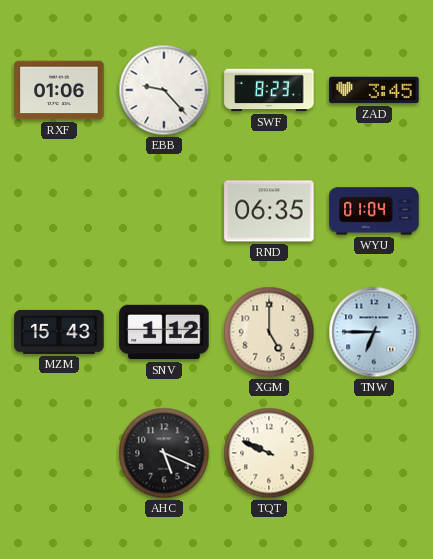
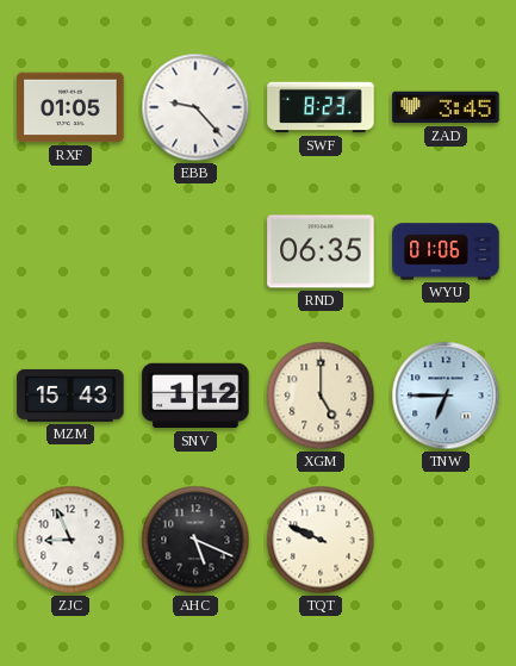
RXF: 01:06 -> 01:05
WYU: 01:04 -> 01:06
ZJC: none -> 8:56
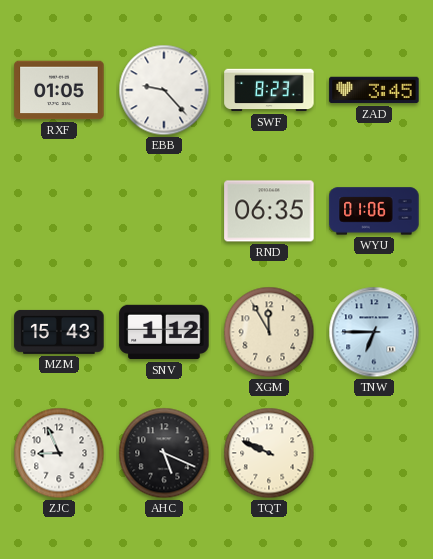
XGM: 5:00 -> 11:55
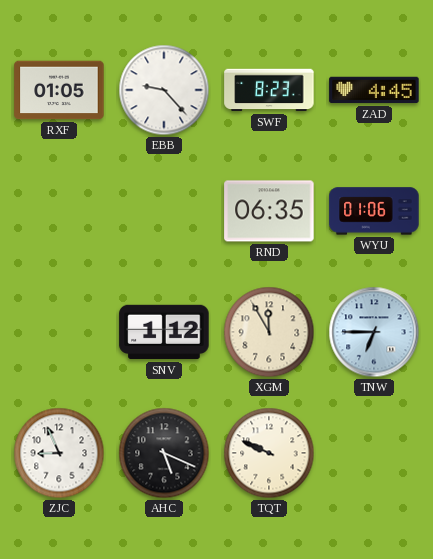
ZAD: 3:45 -> 4:45
MZM: 15:43 -> none
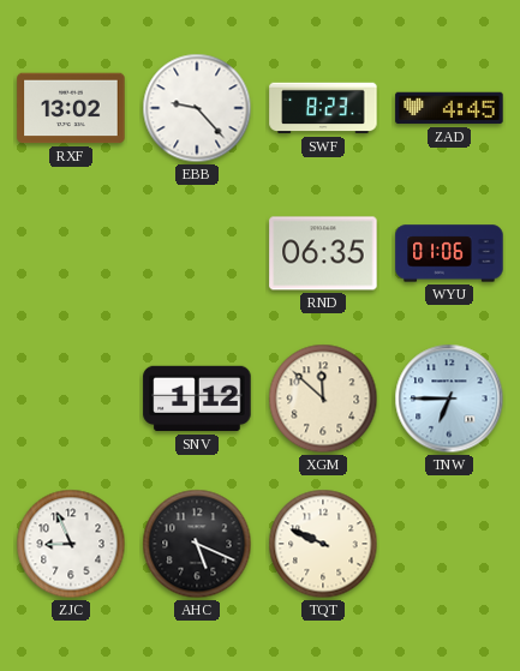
RXF: 01:05 -> 13:02
XGM: 11:55 -> 11:52
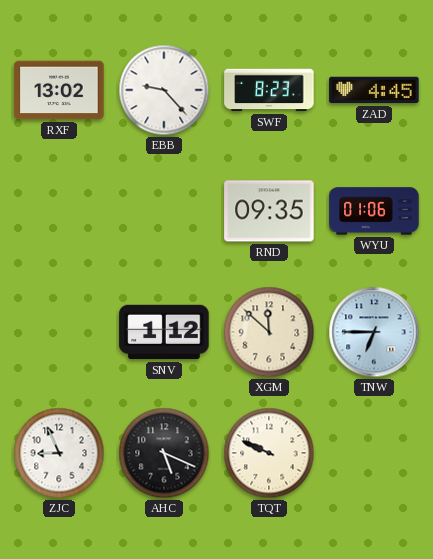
RND: 06:35 -> 09:35
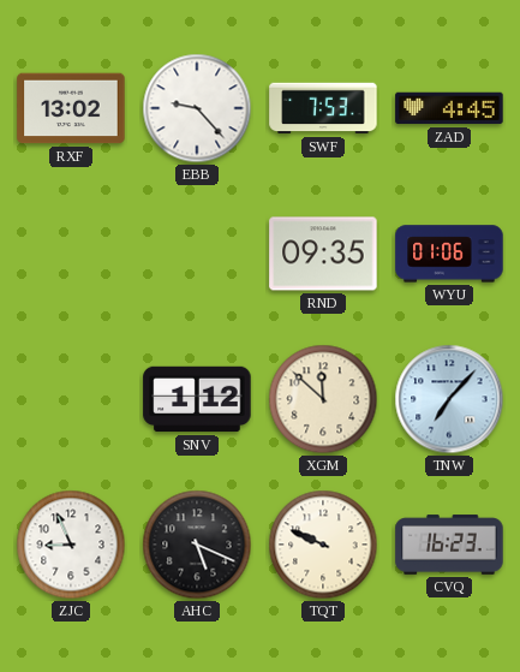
SWF: 8:23 -> 7:53
TNW: 6:45 -> 7:07
CVQ: none -> 16:23
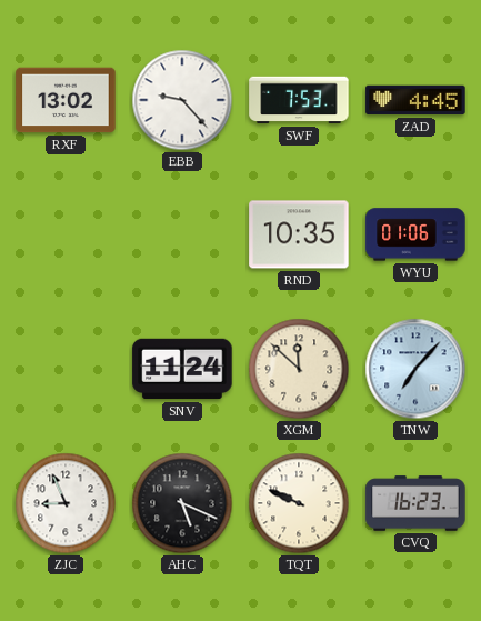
RND: 09:35 -> 10:35
SNV: 1:12 -> 11:24
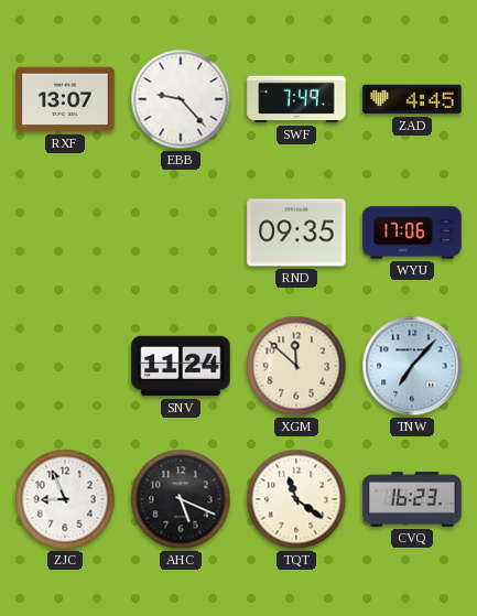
RXF: 13:02 -> 13:07
SWF: 7:53 -> 7:49
RND: 10:35 -> 09:35
WYU: 01:06 -> 17:06
TQT: 9:49 -> 11:21
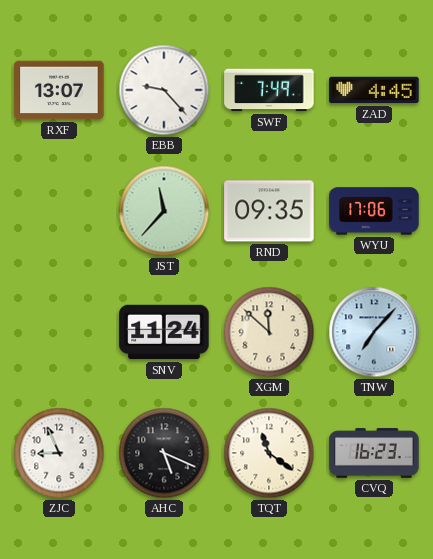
JST: none -> 11:37
